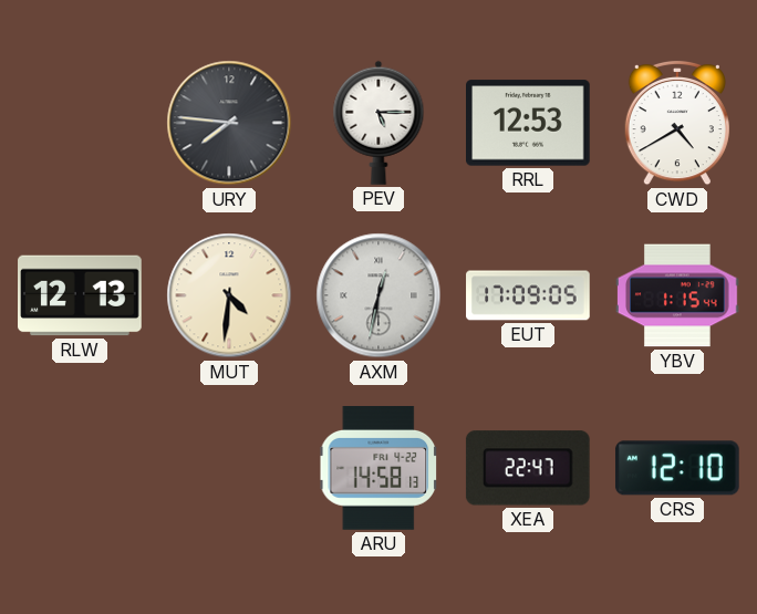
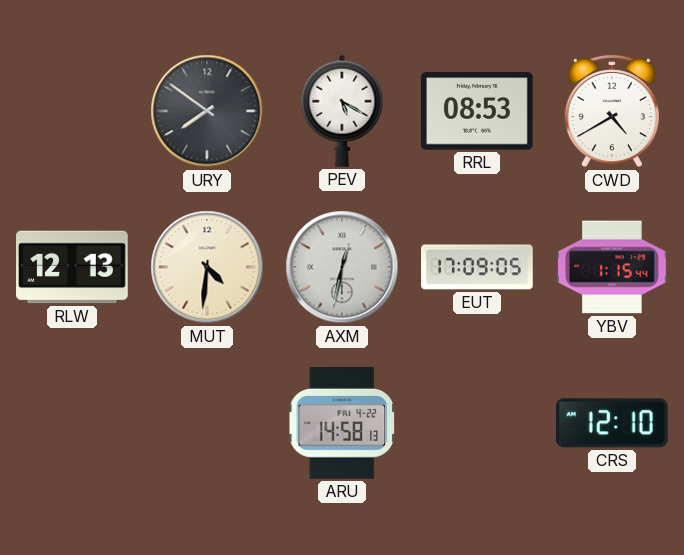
URY: 7:46 -> 7:51
PEV: 5:15 -> 5:20
RRL: 12:53 -> 08:53
XEA: 22:47 -> none
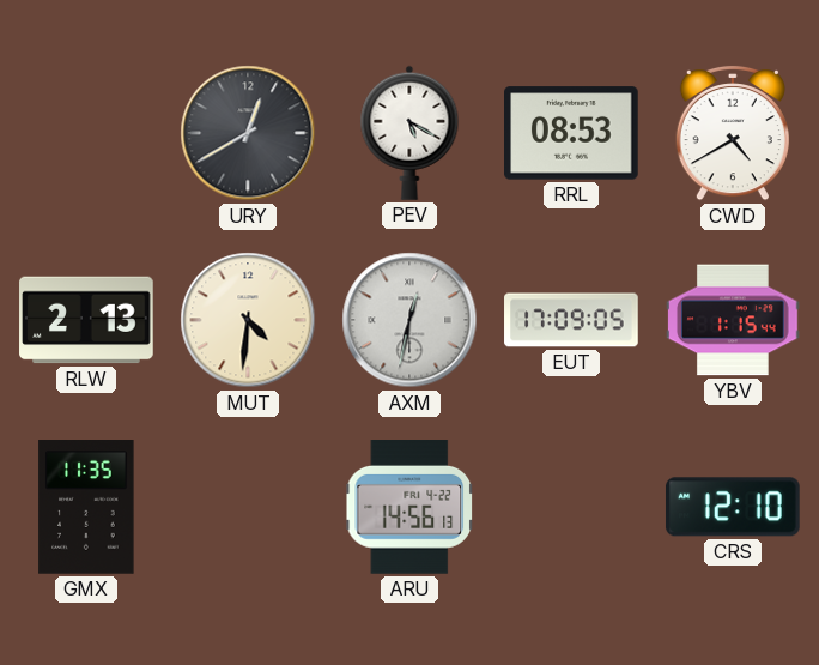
URY: 7:51 -> 12:40
RLW: 12:13 -> 2:13
GMX: none -> 11:35
ARU: 14:58 -> 14:56
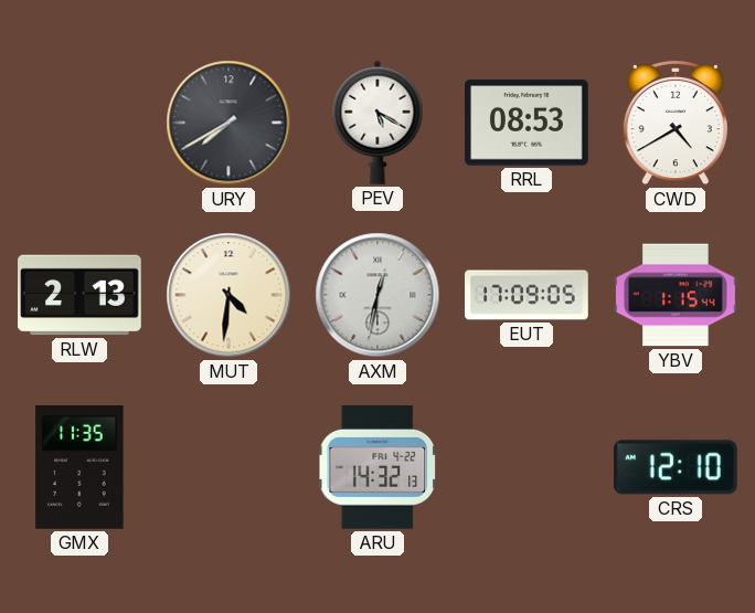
URY: 12:40 -> 7:40
ARU: 14:56 -> 14:32
